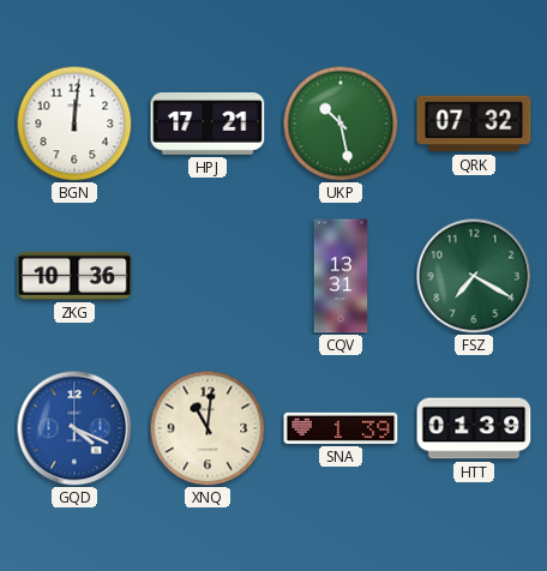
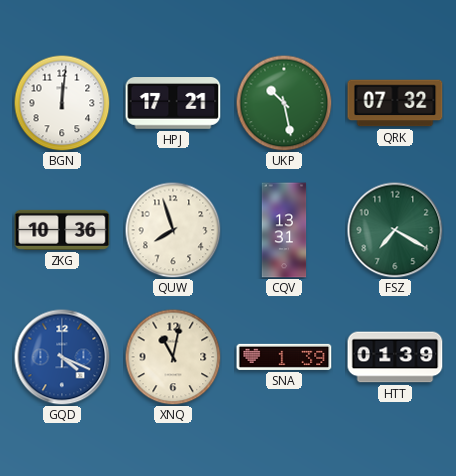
QUW: none -> 7:57
XNQ: 11:01 -> 11:02
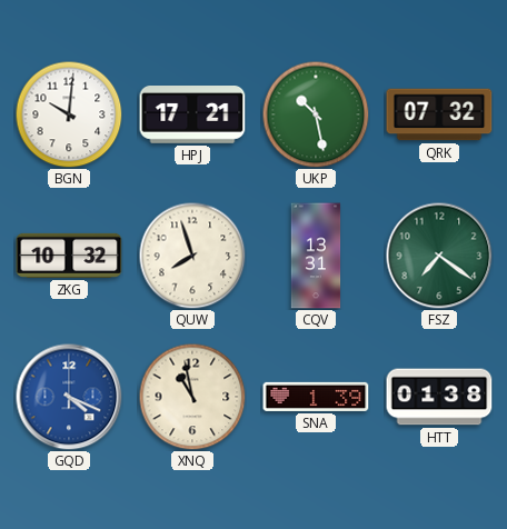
BGN: 12:01 -> 10:01
ZKG: 10:36 -> 10:32
FSZ: 7:20 -> 7:21
XNQ: 11:02 -> 10:58
HTT: 01:39 -> 01:38
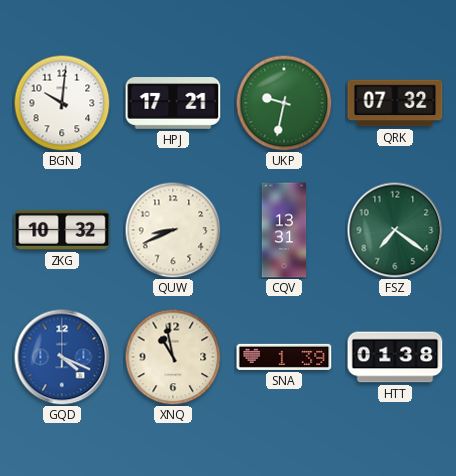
UKP: 10:28 -> 9:32
QUW: 7:57 -> 8:41
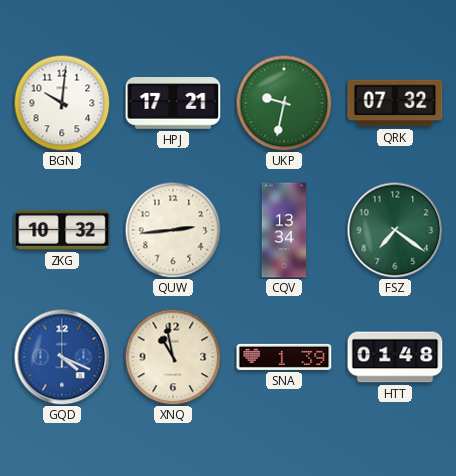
QUW: 8:41 -> 2:44
CQV: 13:31 -> 13:34
HTT: 01:38 -> 01:48
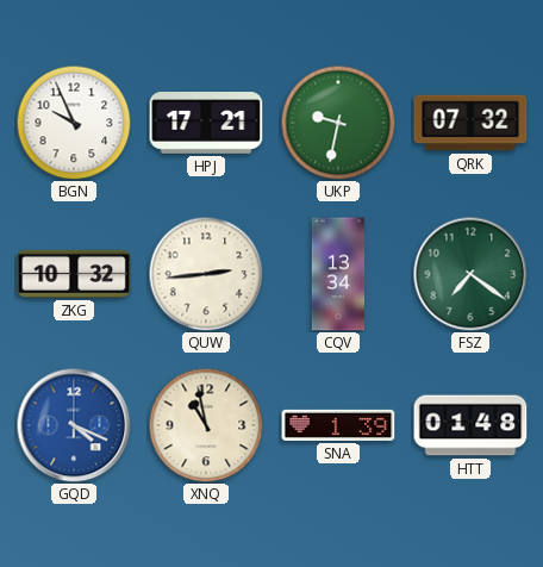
BGN: 10:01 -> 9:56
